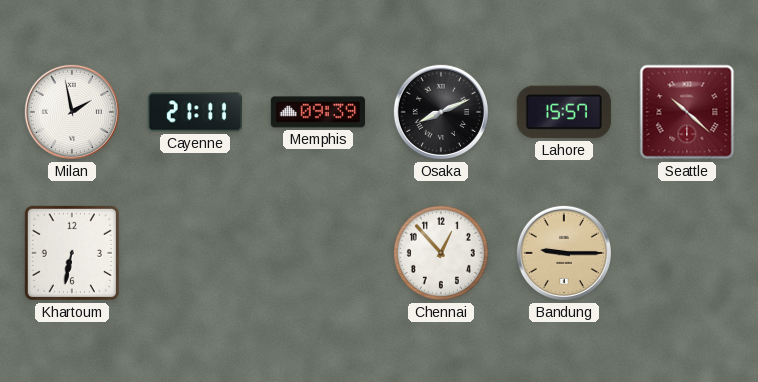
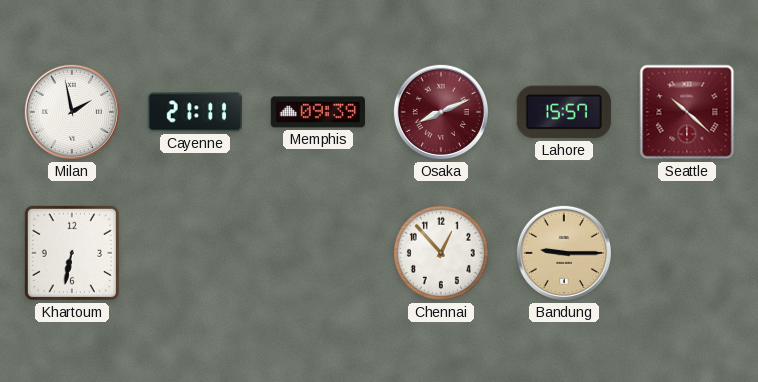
Osaka dial: black -> burgundy
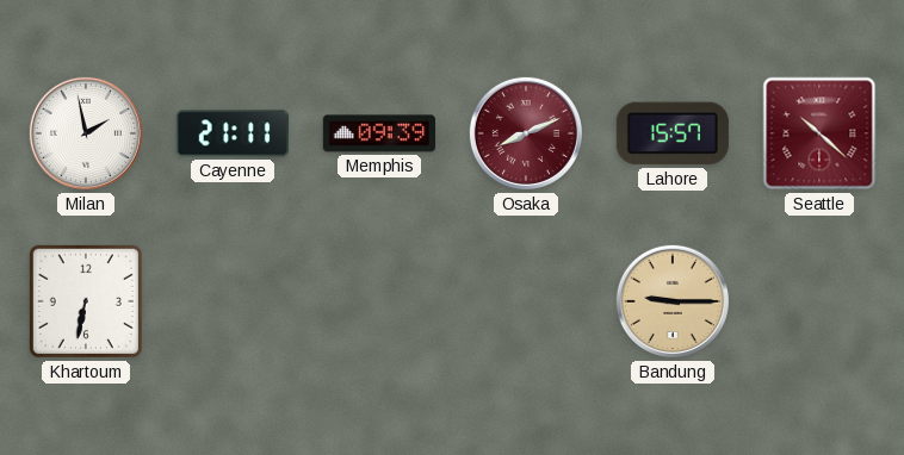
Chennai: 12:53 -> none
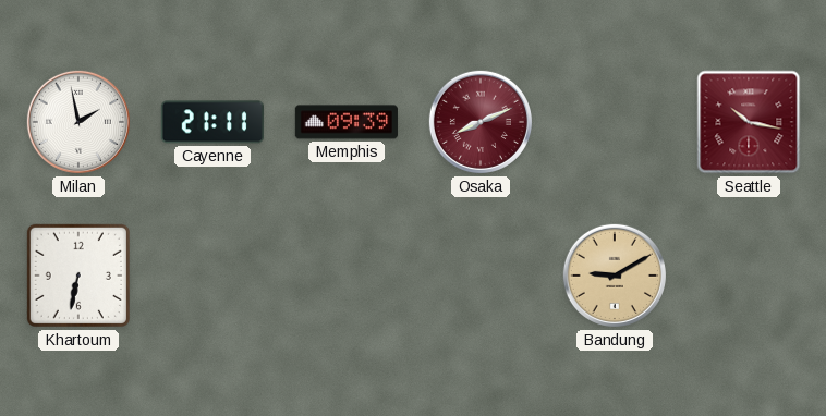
Lahore: 15:57 -> none
Seattle: 10:22 -> 10:17
Bandung: 9:15 -> 9:10
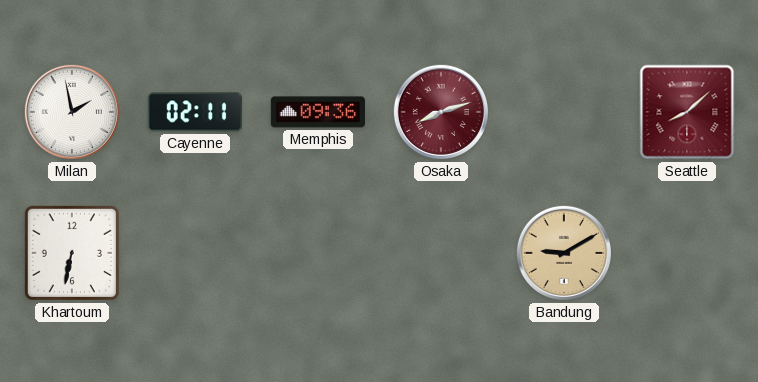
Cayenne: 21:11 -> 02:11
Memphis: 09:39 -> 09:36
Osaka: 8:11 -> 8:12
Seattle: 10:17 -> 8:08
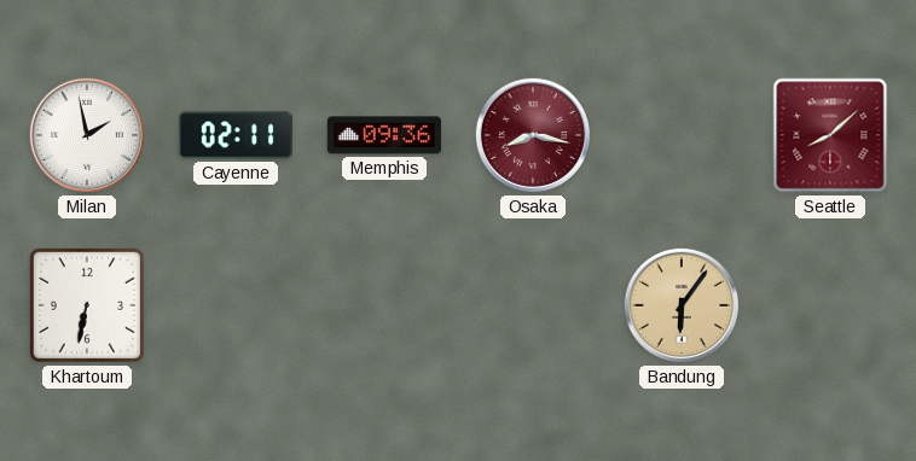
Osaka: 8:12 -> 8:17
Bandung: 9:10 -> 6:06
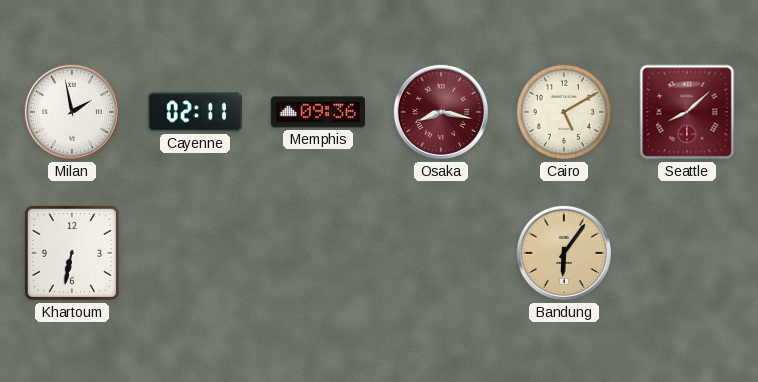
Cairo: none -> 5:10
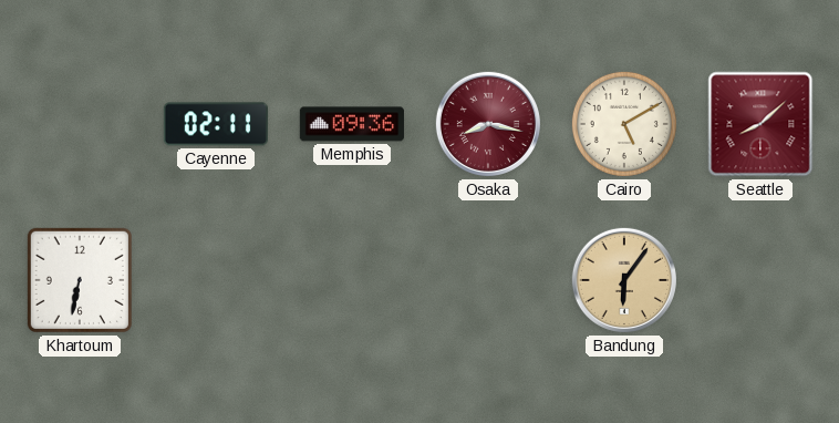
Milan: 1:58 -> none
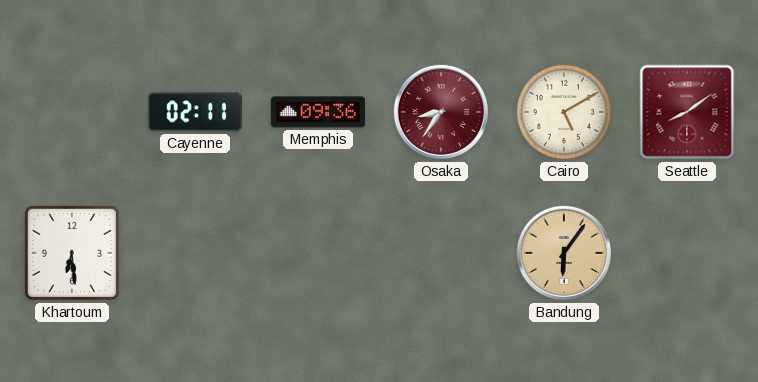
Osaka: 8:17 -> 8:36
Seattle: 8:08 -> 8:09
Khartoum: 6:32 -> 6:29
